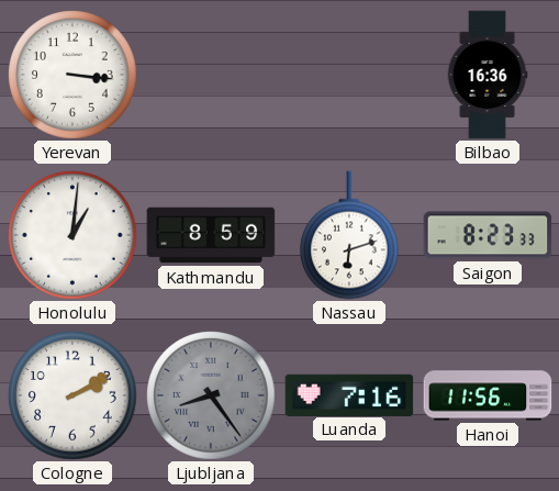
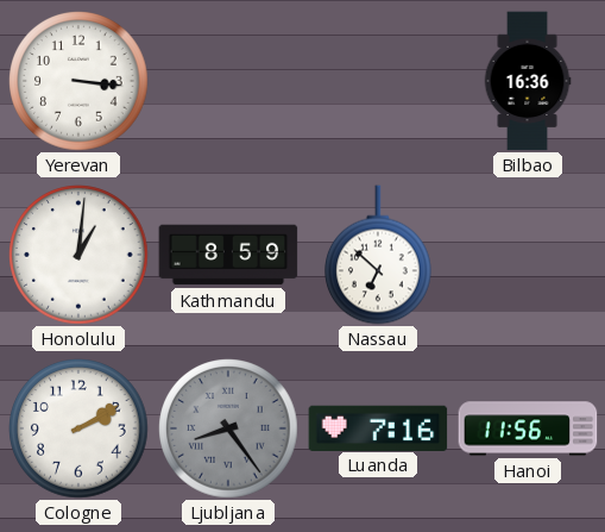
Nassau: 6:12 -> 6:52
Saigon: 8:23 -> none
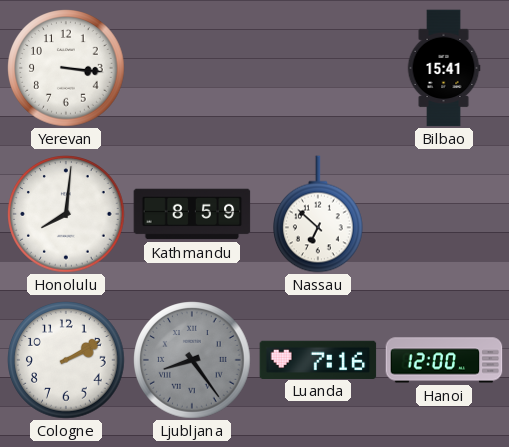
Bilbao: 16:36 -> 15:41
Honolulu: 1:01 -> 8:01
Hanoi: 11:56 -> 12:00
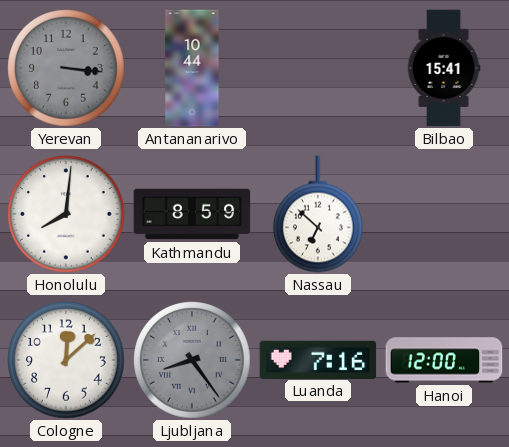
Yerevan dial: white -> grey
Antananarivo: none -> 10:44
Cologne: 2:10 -> 12:08
